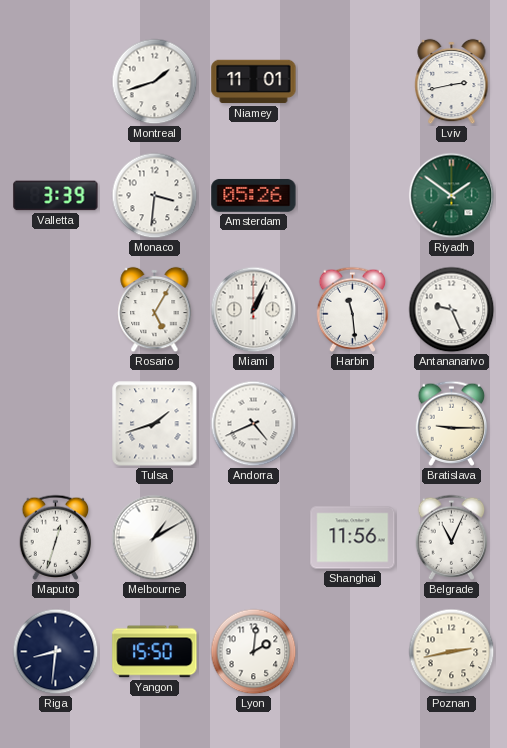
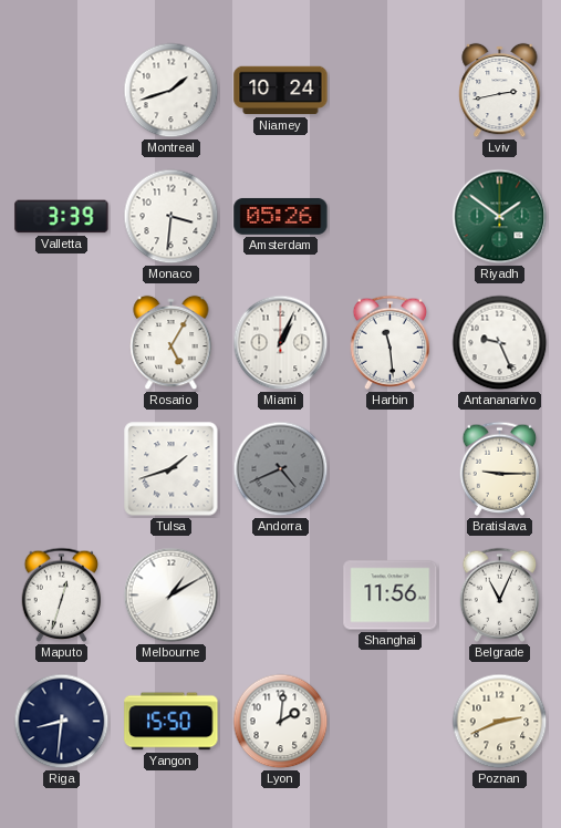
Niamey: 11:01 -> 10:24
Andorra dial: white -> grey
Poznan: 2:43 -> 2:41
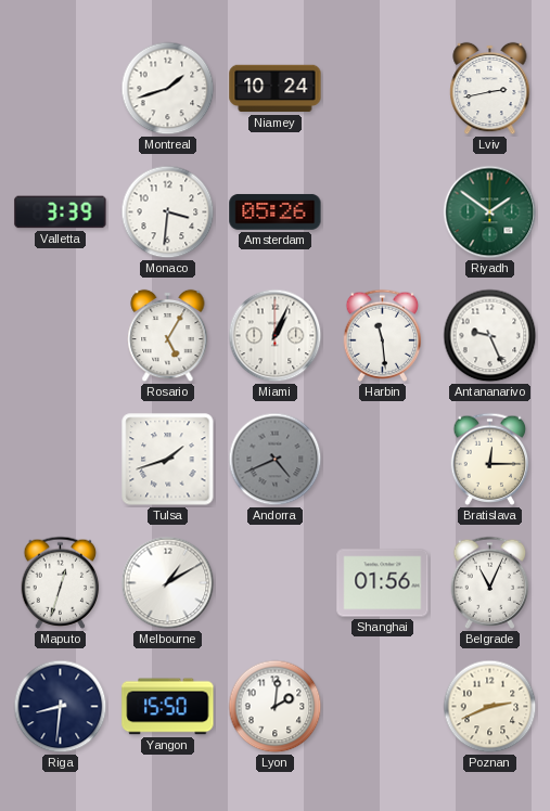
Bratislava: 9:15 -> 12:15
Shanghai: 11:56 -> 01:56
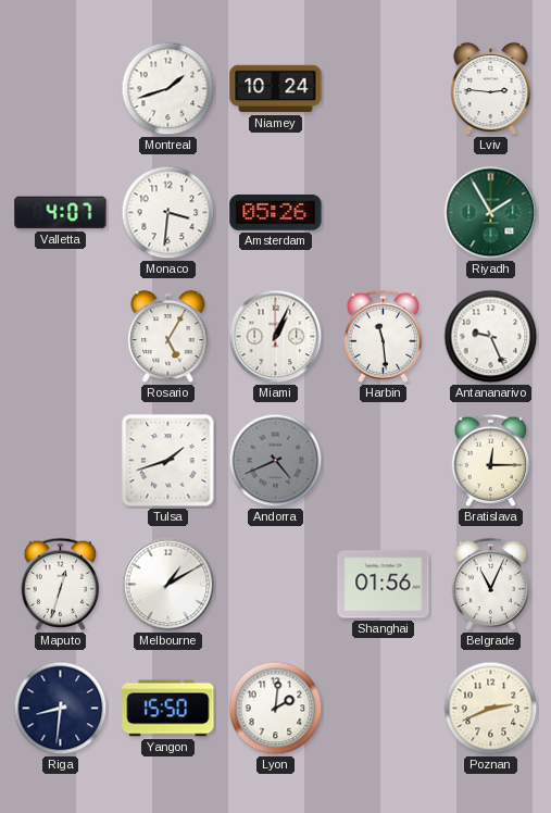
Lviv: 2:43 -> 2:46
Valletta: 3:39 -> 4:07
Riyadh: 1:51 -> 1:55
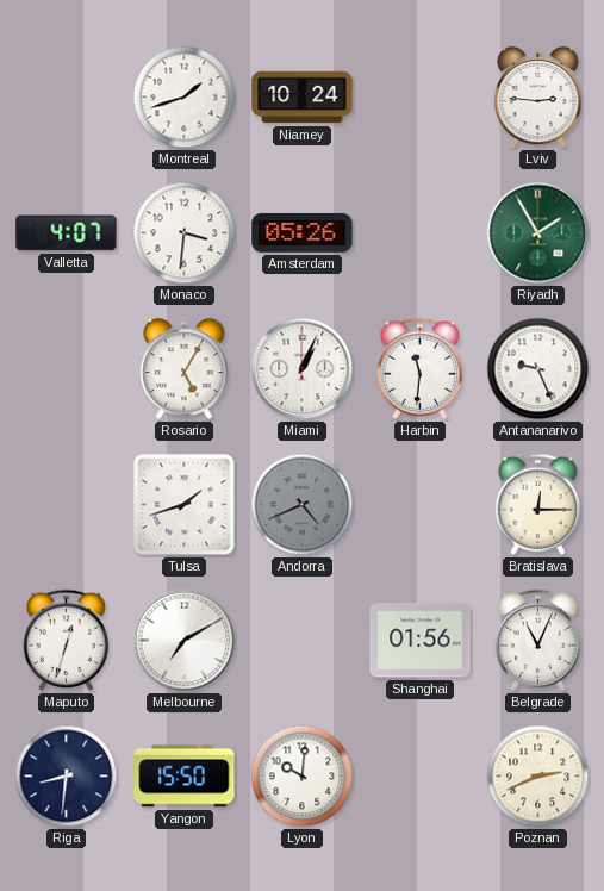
Harbin: 11:29 -> 11:31
Melbourne: 1:10 -> 7:10
Lyon: 2:01 -> 10:01
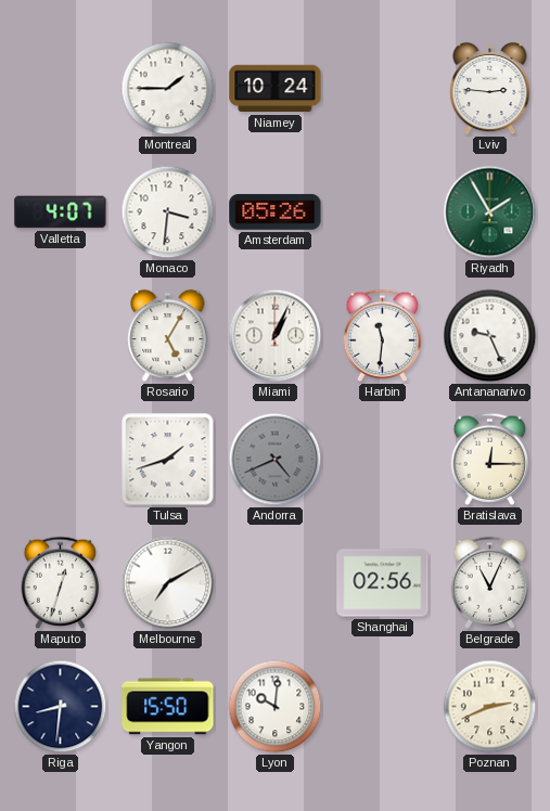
Montreal: 1:42 -> 1:45
Shanghai: 01:56 -> 02:56
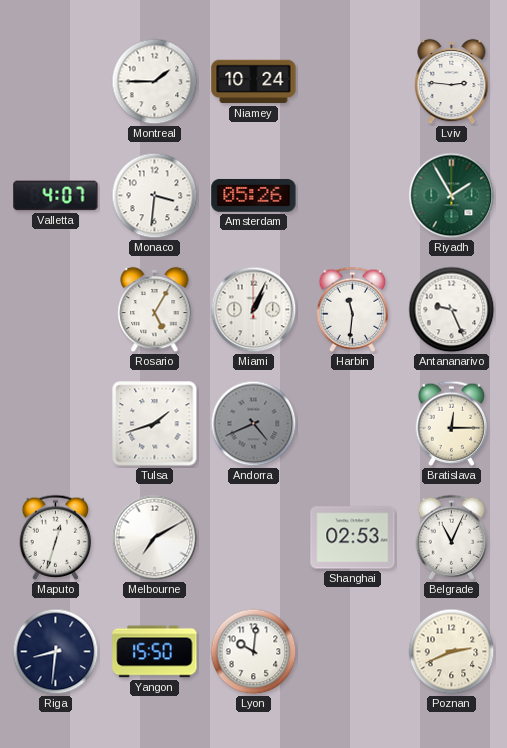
Shanghai: 02:56 -> 02:53
